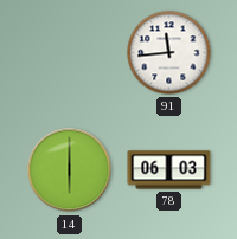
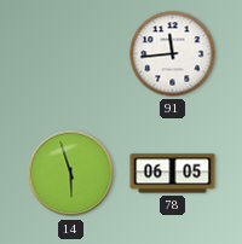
14: 6:00 -> 5:57
78: 06:03 -> 06:05
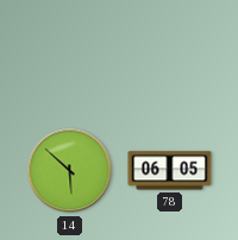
91: 11:44 -> none
14: 5:57 -> 5:52
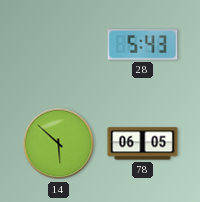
28: none -> 5:43
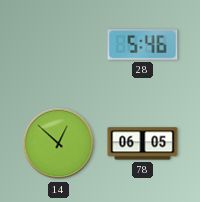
28: 5:43 -> 5:46
14: 5:52 -> 12:52
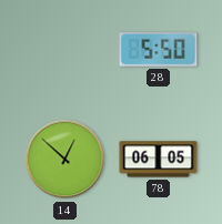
28: 5:46 -> 5:50
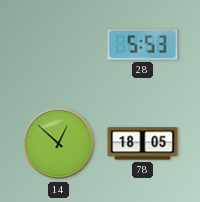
28: 5:50 -> 5:53
78: 06:05 -> 18:05
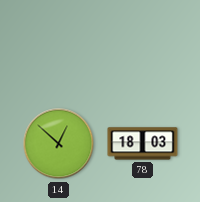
28: 5:53 -> none
78: 18:05 -> 18:03
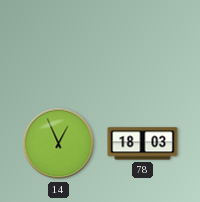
14: 12:52 -> 12:56
